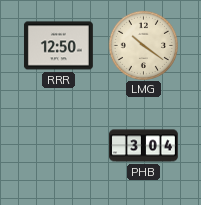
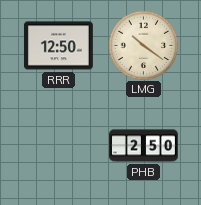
PHB: 3:04 -> 2:50
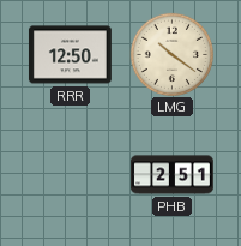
PHB: 2:50 -> 2:51
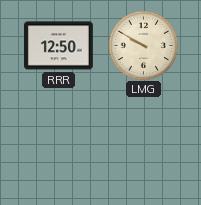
LMG: 10:21 -> 9:50
PHB: 2:51 -> none
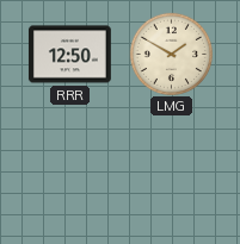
LMG: 9:50 -> 1:50
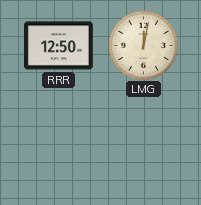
LMG: 1:50 -> 12:02
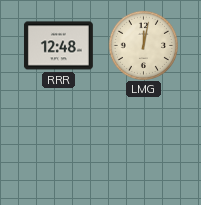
RRR: 12:50 -> 12:48
